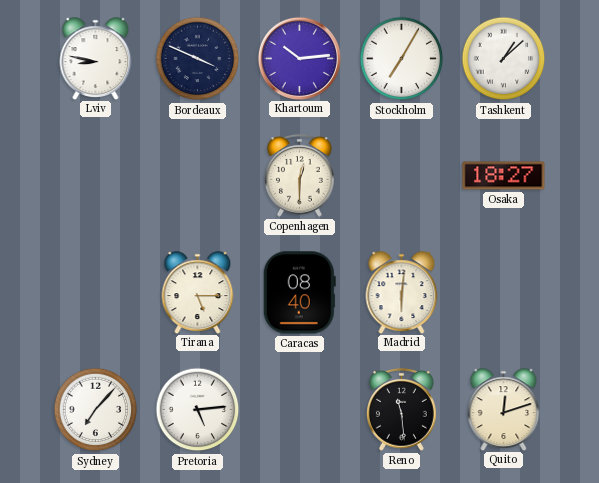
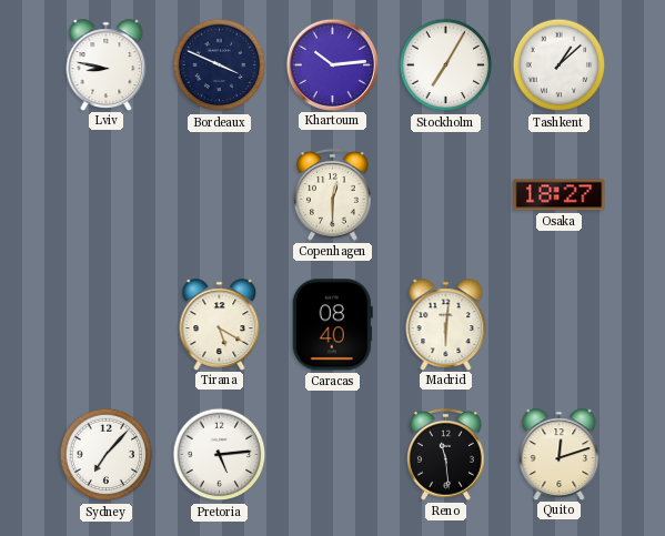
Tirana: 5:15 -> 5:20
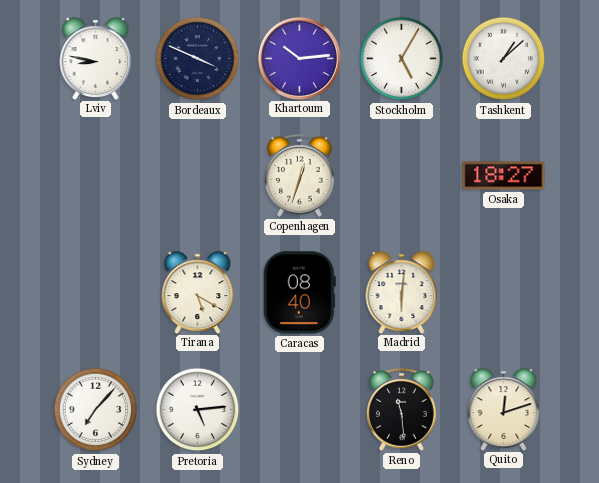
Stockholm: 7:05 -> 5:05
Copenhagen: 12:30 -> 12:33
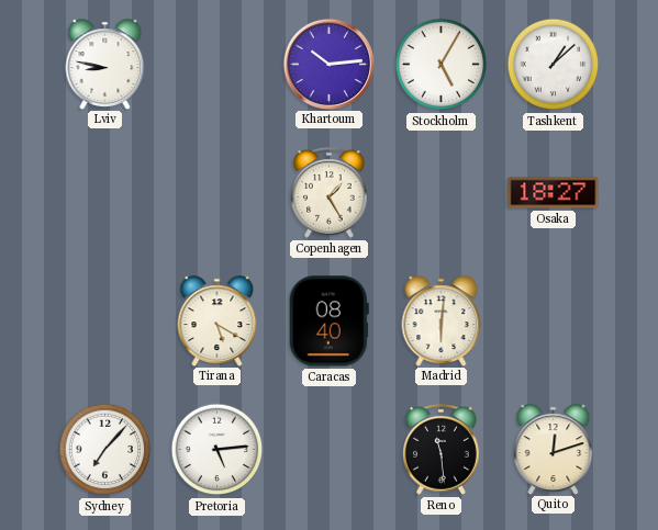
Bordeaux: 3:49 -> none
Copenhagen: 12:33 -> 1:25
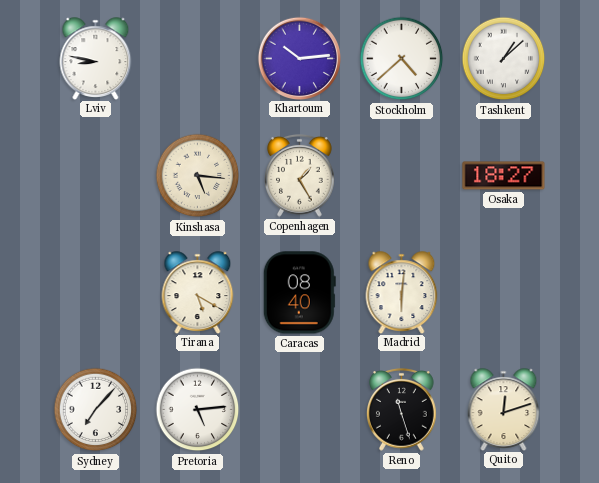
Stockholm: 5:05 -> 4:38
Kinshasa: none -> 5:16
Reno: 11:29 -> 11:27
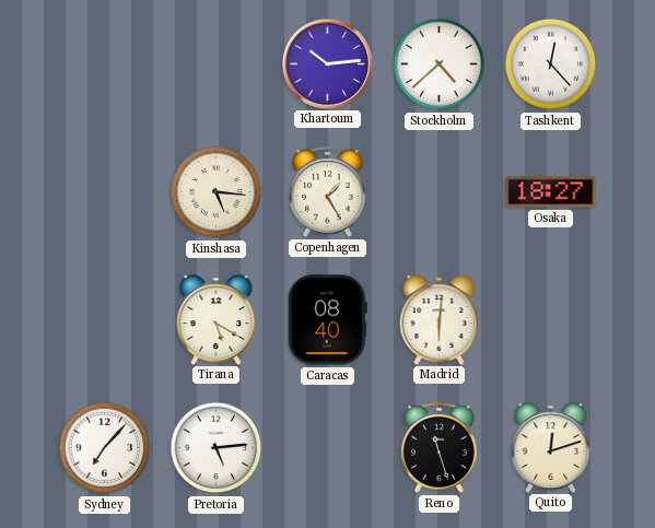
Lviv: 8:47 -> none
Tashkent: 1:08 -> 12:23
